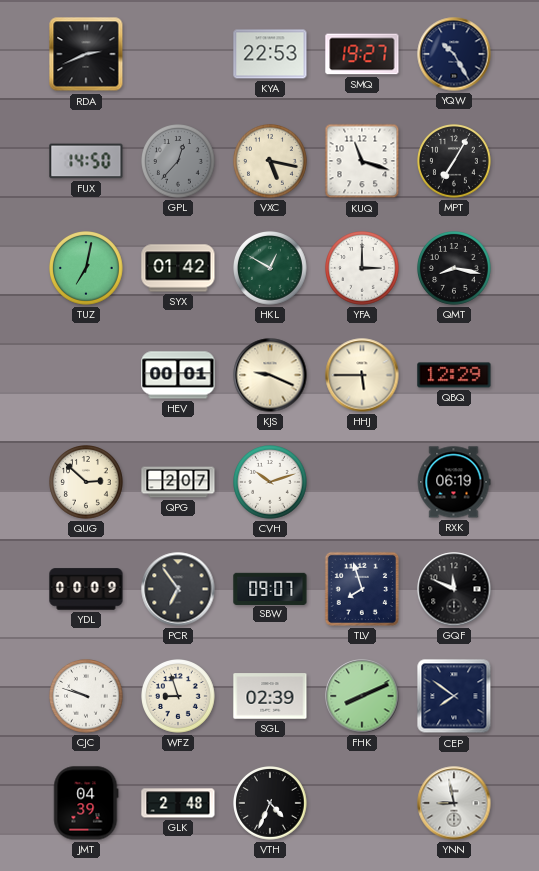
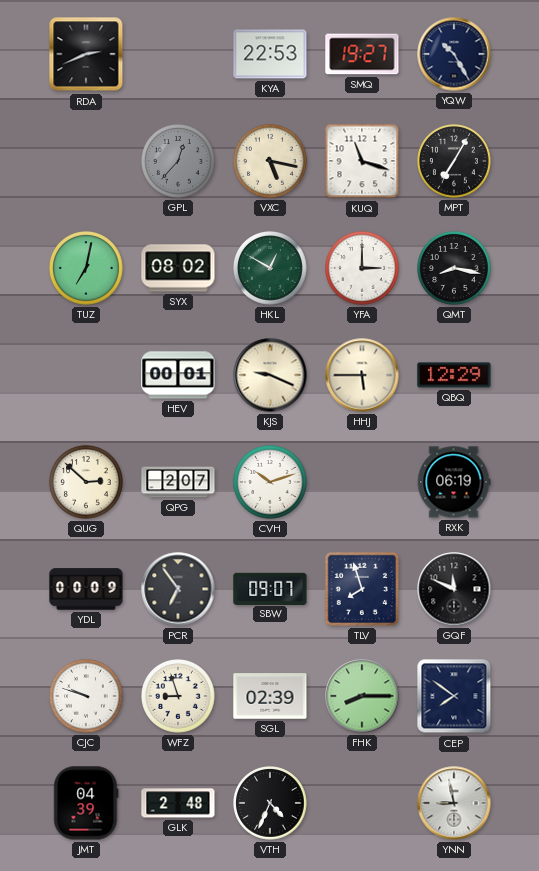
FUX: 14:50 -> none
SYX: 01:42 -> 08:02
FHK: 8:11 -> 8:15
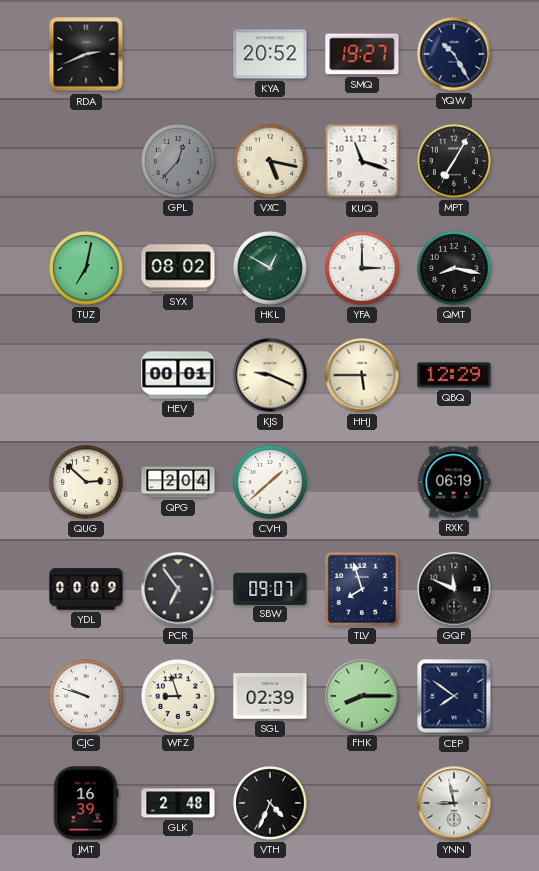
KYA: 22:53 -> 20:52
QPG: 2:07 -> 2:04
CVH: 10:12 -> 1:38
JMT: 04:39 -> 16:39
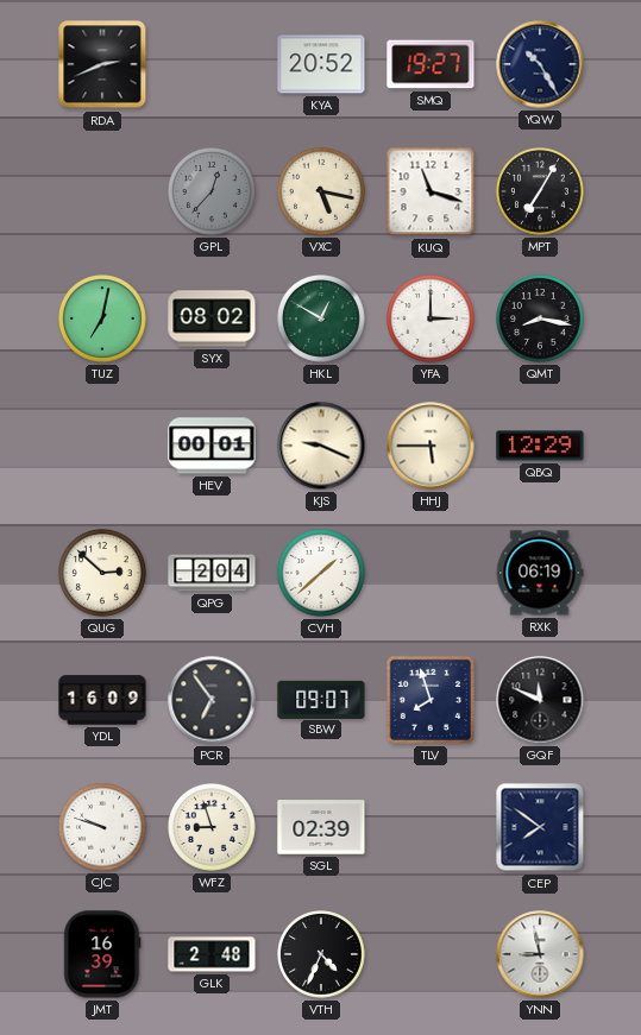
YDL: 00:09 -> 16:09
FHK: 8:15 -> none
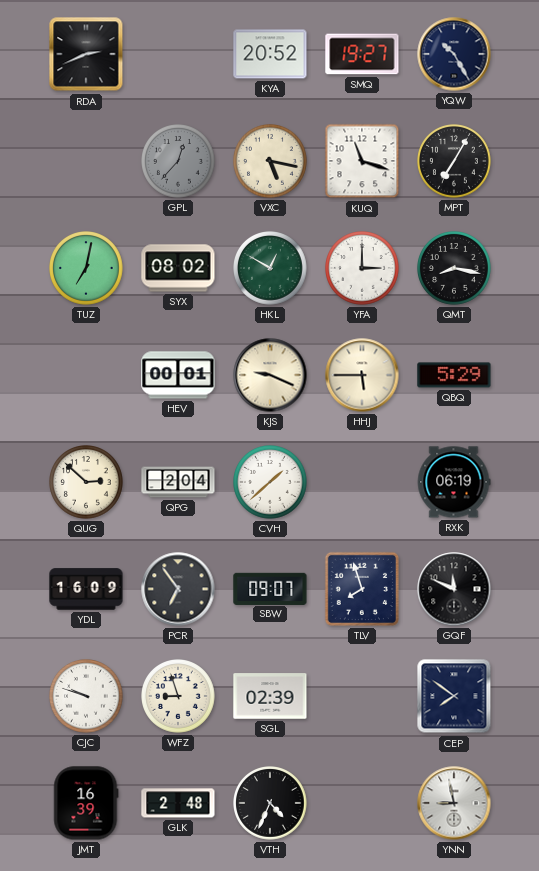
QBQ: 12:29 -> 5:29
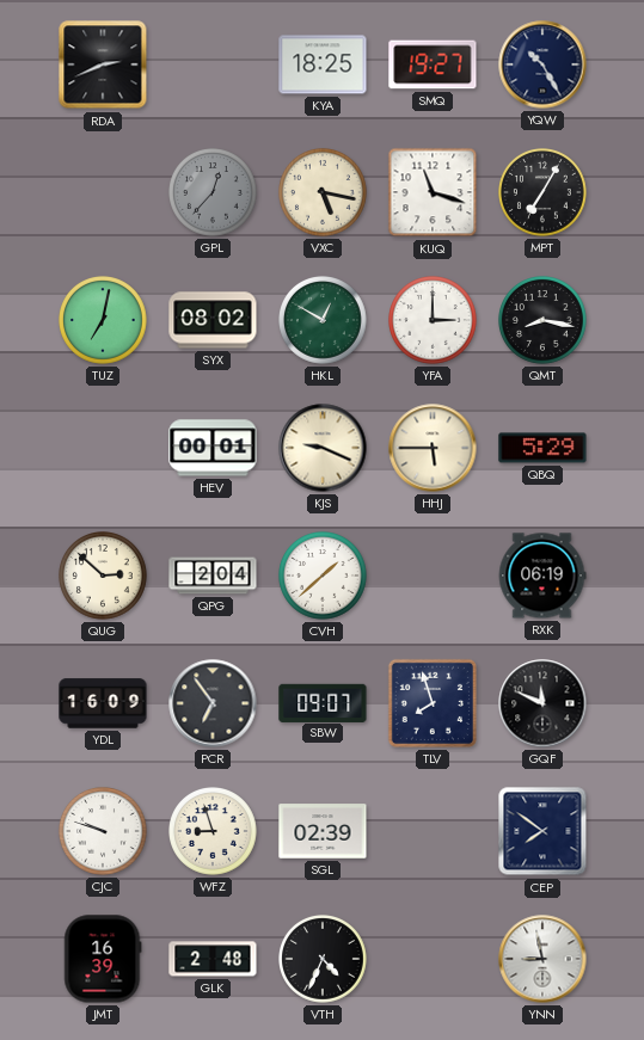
KYA: 20:52 -> 18:25
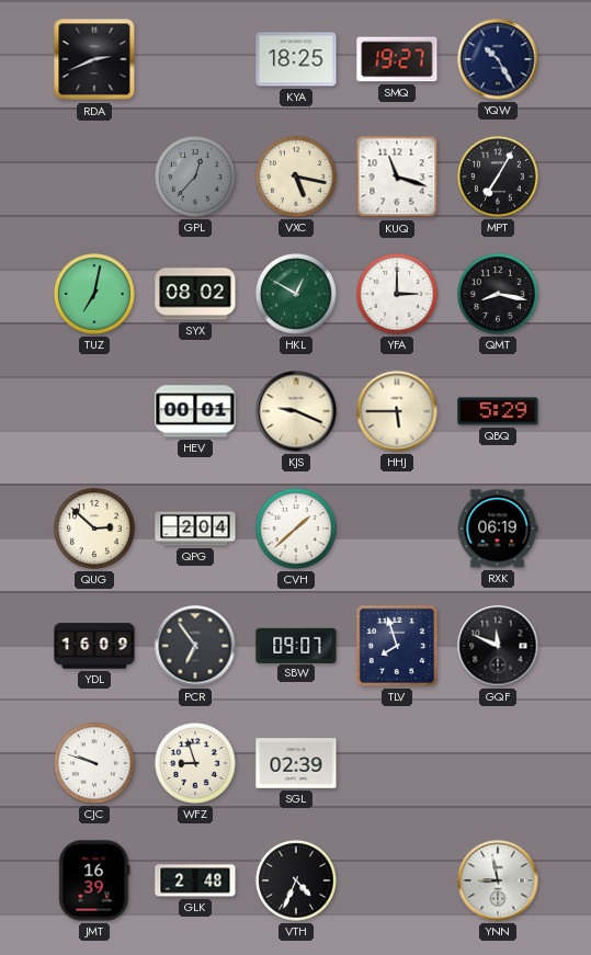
CEP: 7:51 -> none
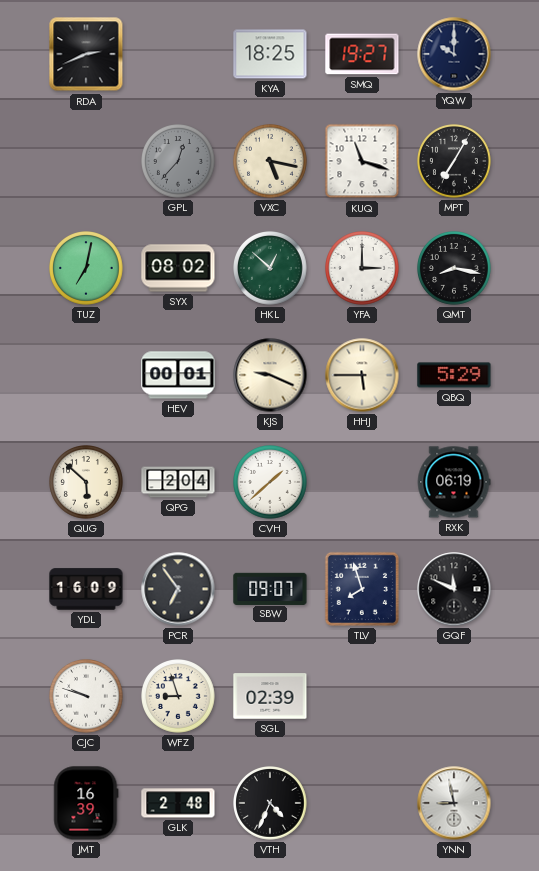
YQW: 10:25 -> 10:00
HKL: 12:50 -> 12:52
QUG: 2:52 -> 5:52
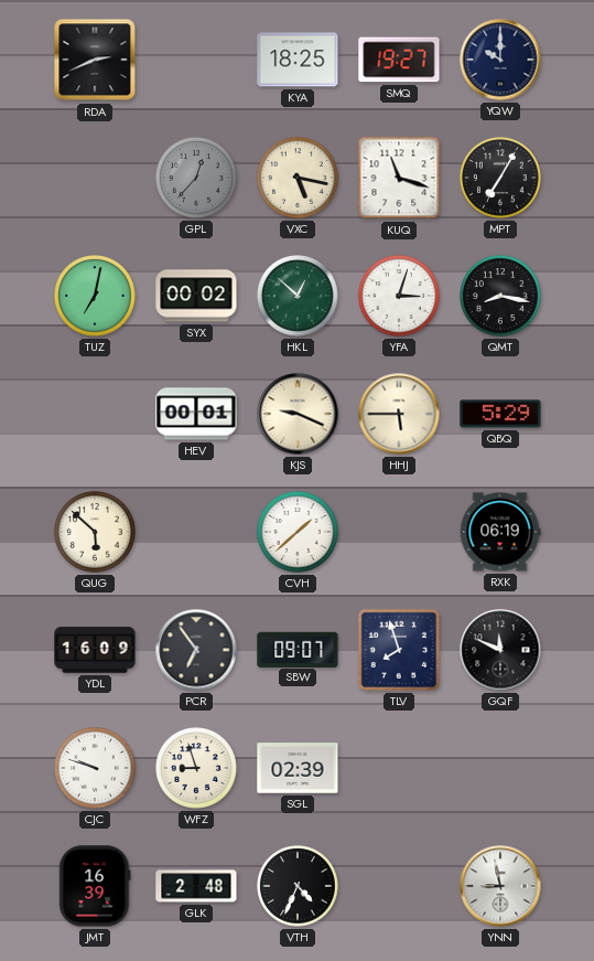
SYX: 08:02 -> 00:02
YFA: 3:00 -> 3:03
QPG: 2:04 -> none
